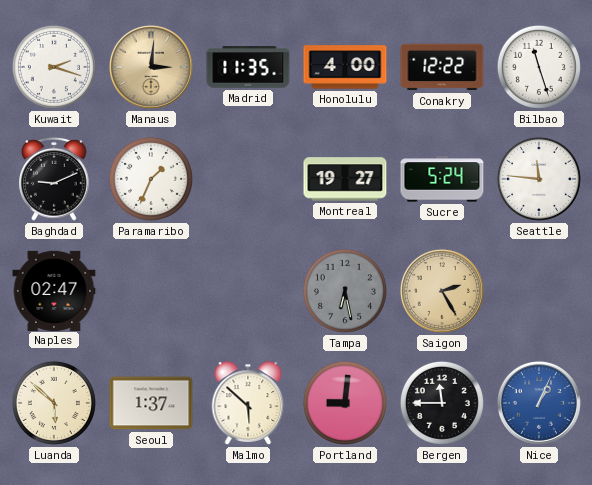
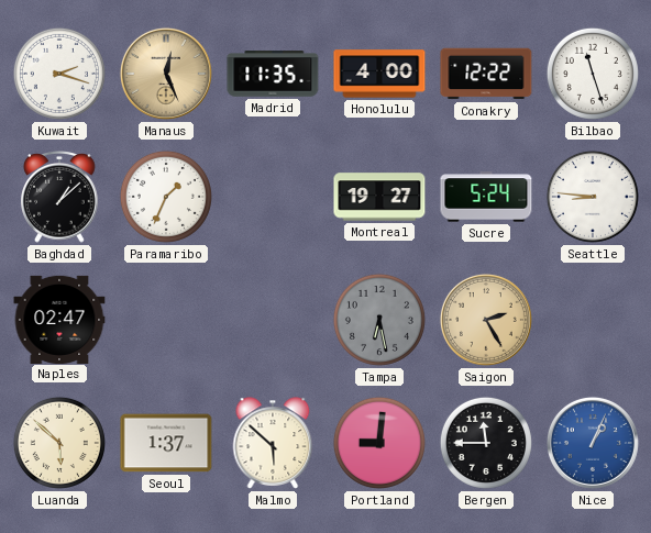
Manaus: 3:01 -> 12:26
Baghdad: 9:11 -> 1:08
Seattle: 11:46 -> 8:46
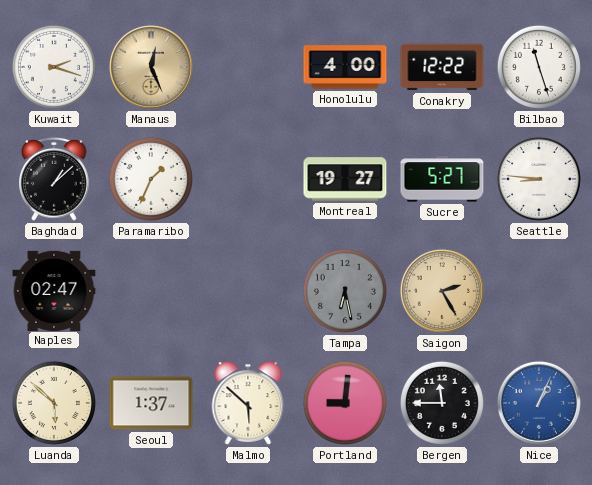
Madrid: 11:35 -> none
Sucre: 5:24 -> 5:27
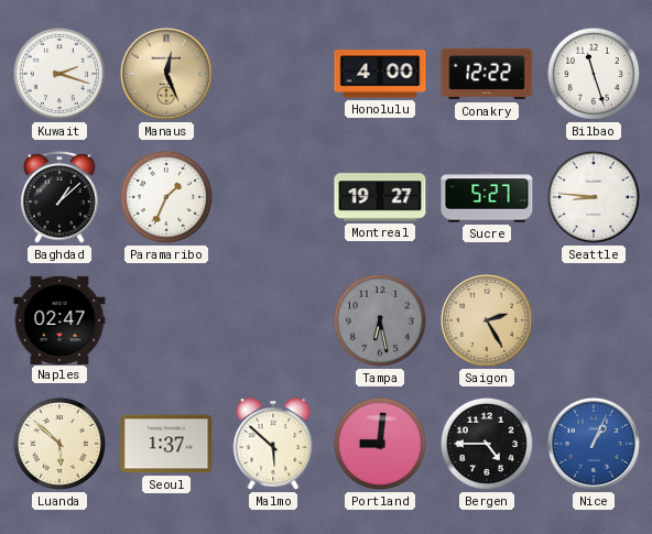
Bergen: 11:45 -> 4:45
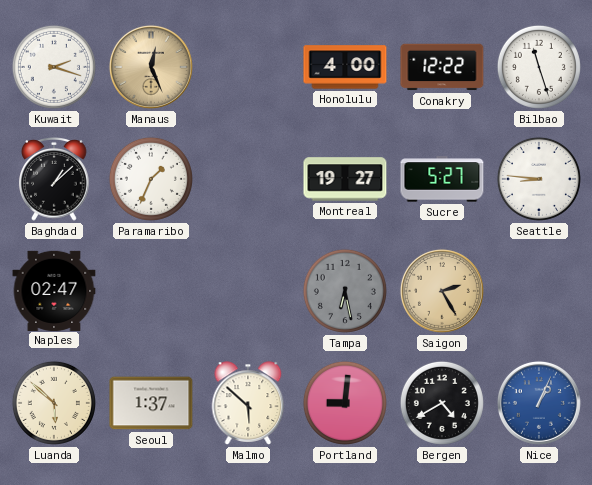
Bergen: 4:45 -> 4:40
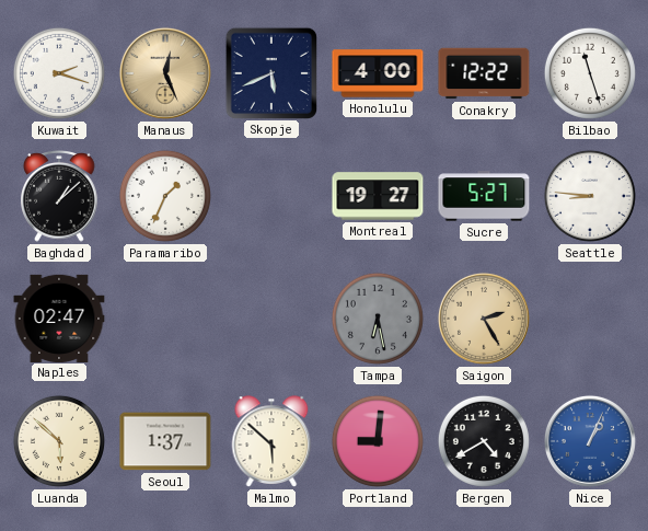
Skopje: none -> 5:41
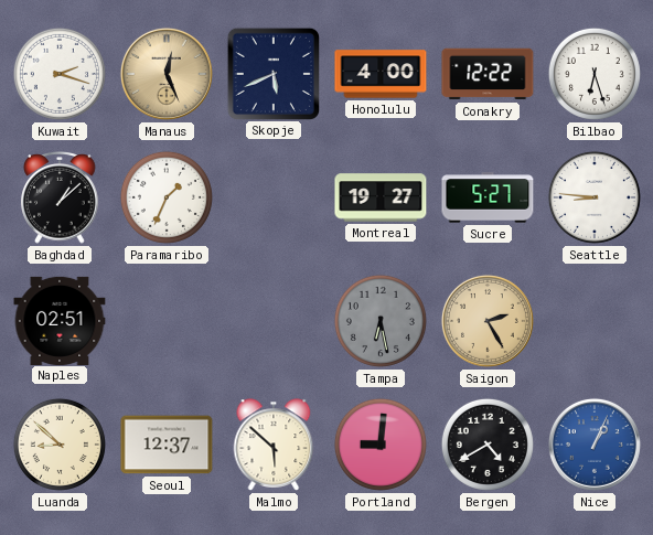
Bilbao: 11:27 -> 6:27
Naples: 02:47 -> 02:51
Luanda: 5:52 -> 8:52
Seoul: 1:37 -> 12:37
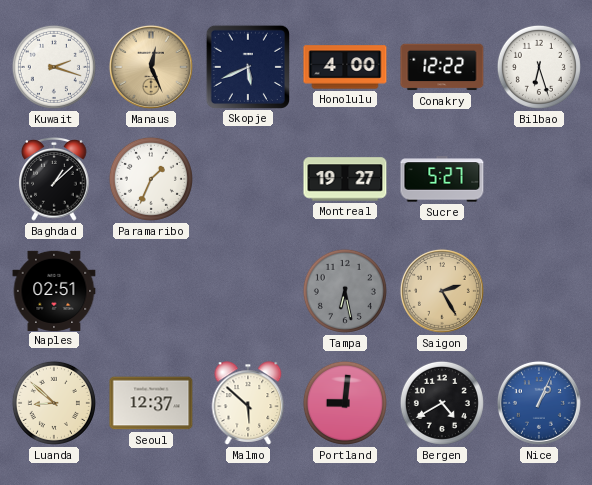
Seattle: 8:46 -> none
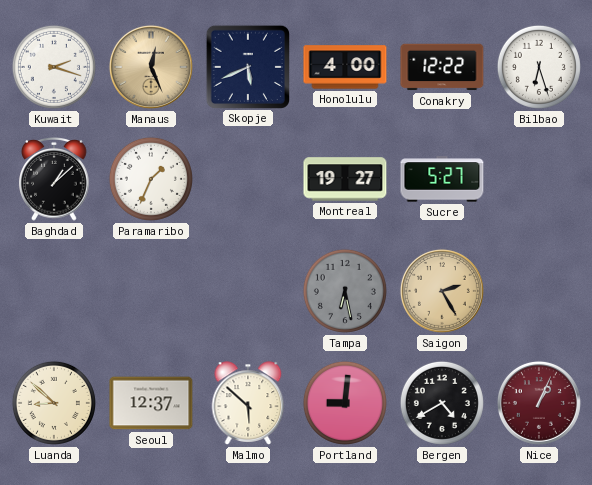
Naples: 02:51 -> none
Nice dial: blue -> burgundy
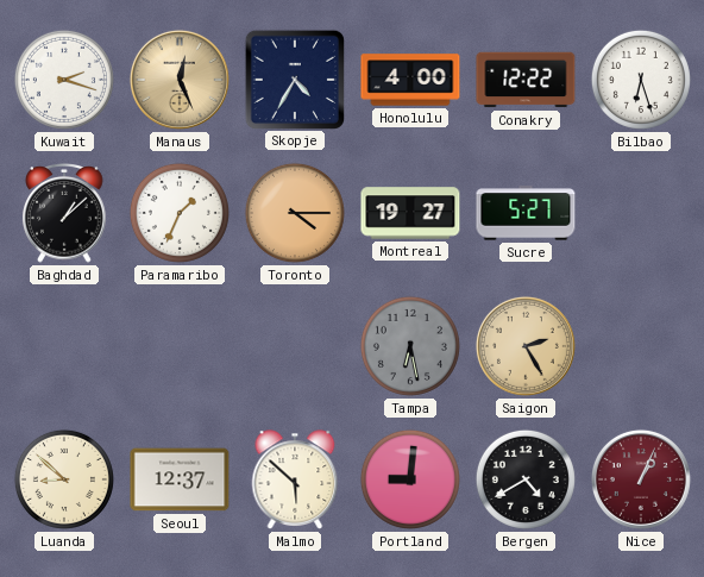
Skopje: 5:41 -> 4:35
Toronto: none -> 4:15
